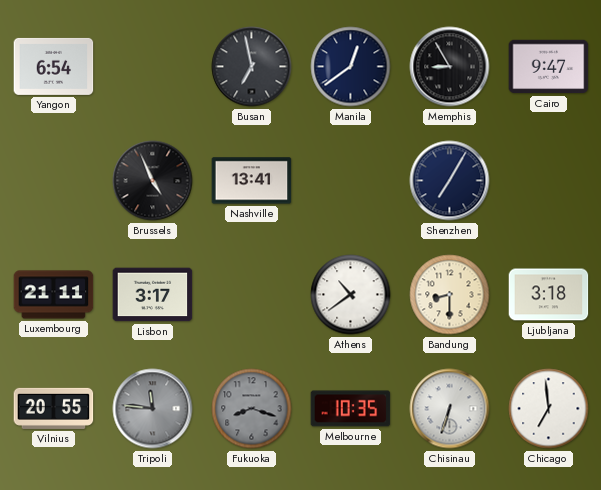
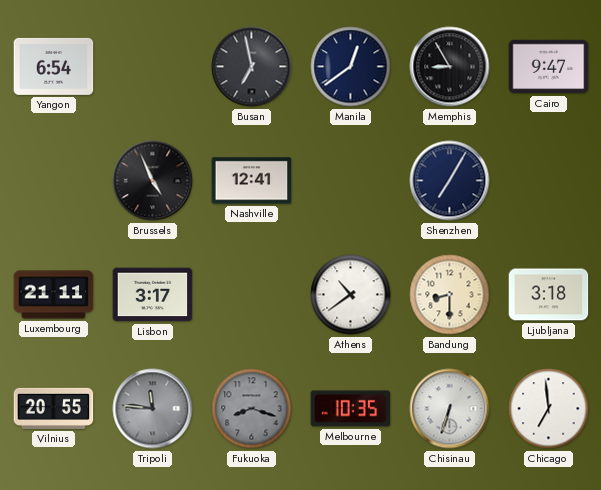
Nashville: 13:41 -> 12:41
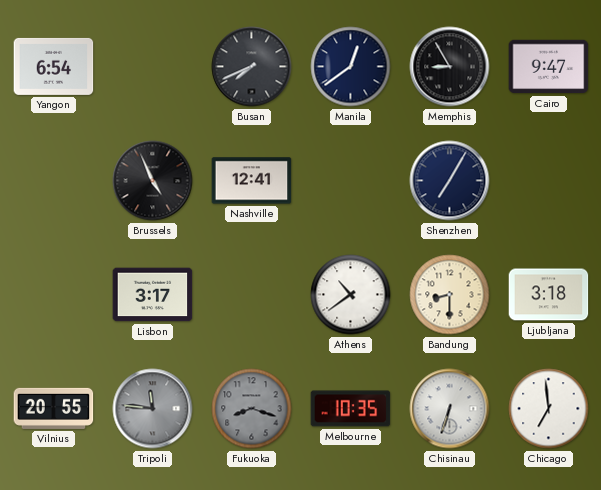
Busan: 6:58 -> 7:41
Luxembourg: 21:11 -> none
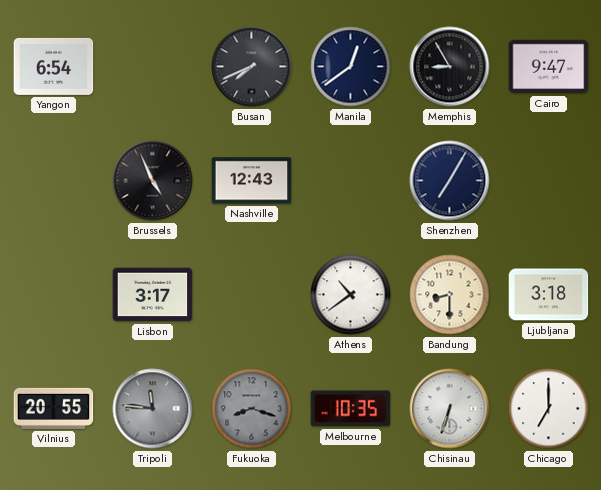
Nashville: 12:41 -> 12:43
Chicago: 6:59 -> 7:00
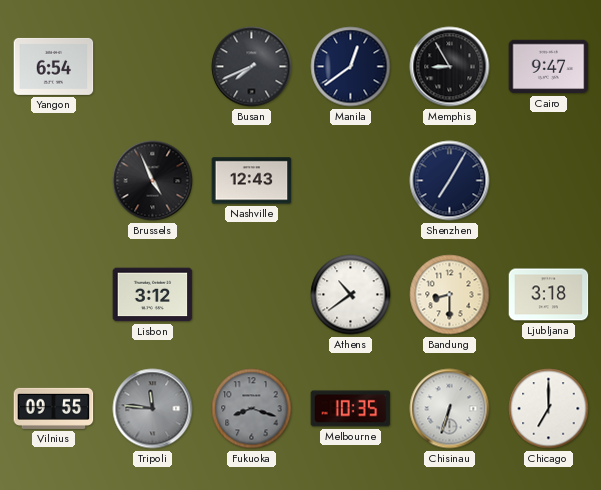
Lisbon: 3:17 -> 3:12
Vilnius: 20:55 -> 09:55
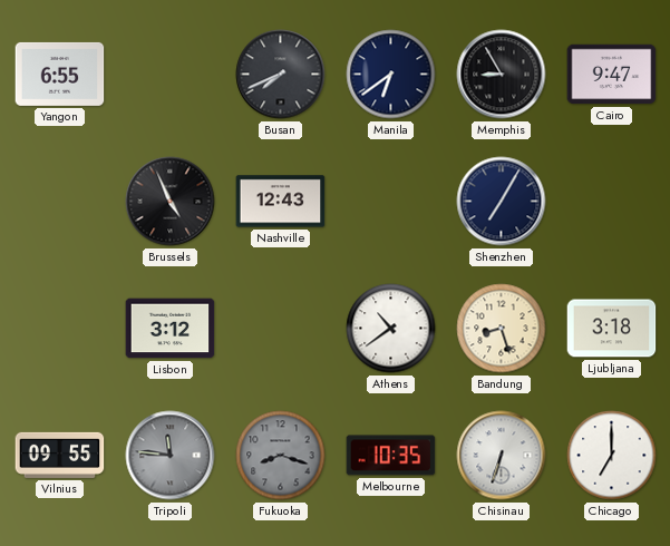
Yangon: 6:54 -> 6:55
Manila: 12:39 -> 6:39
Bandung: 8:30 -> 8:27
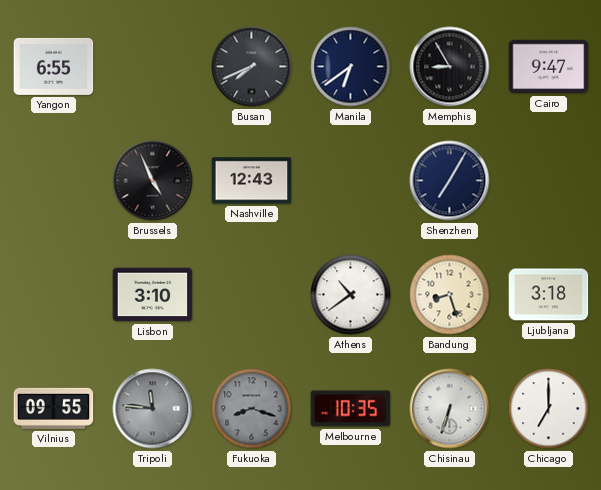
Lisbon: 3:12 -> 3:10
